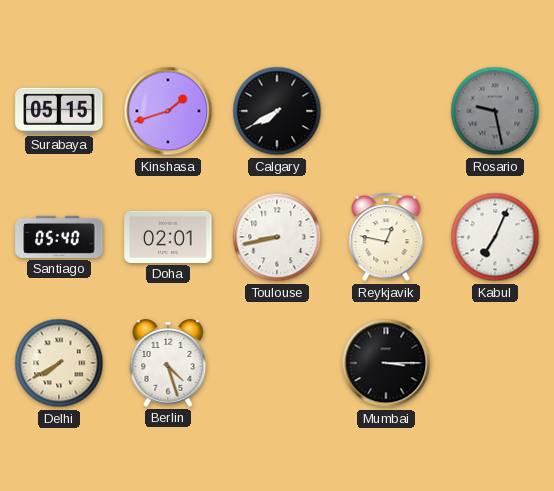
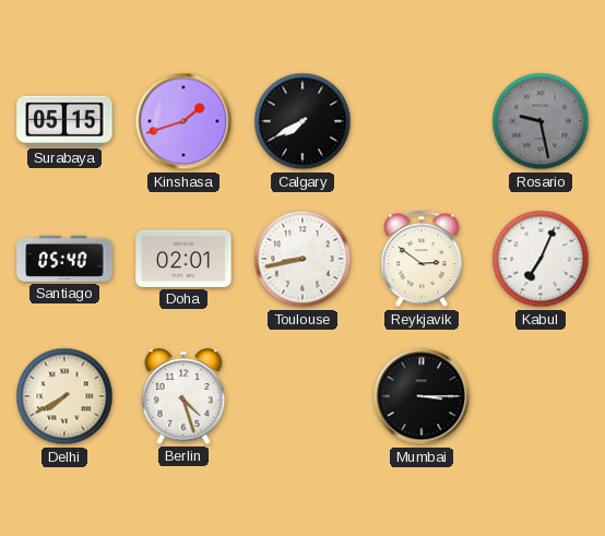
Reykjavik: 12:47 -> 2:51
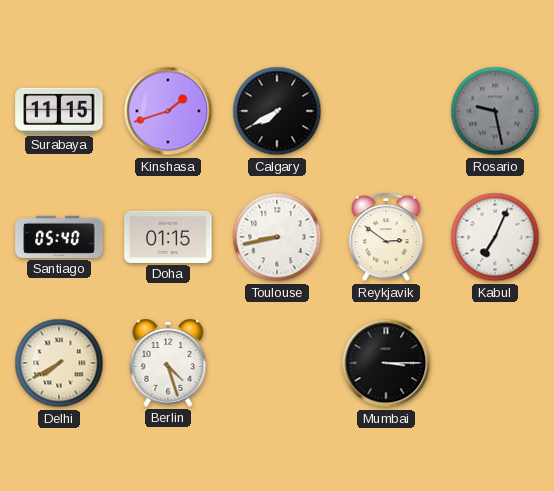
Surabaya: 05:15 -> 11:15
Doha: 02:01 -> 01:15
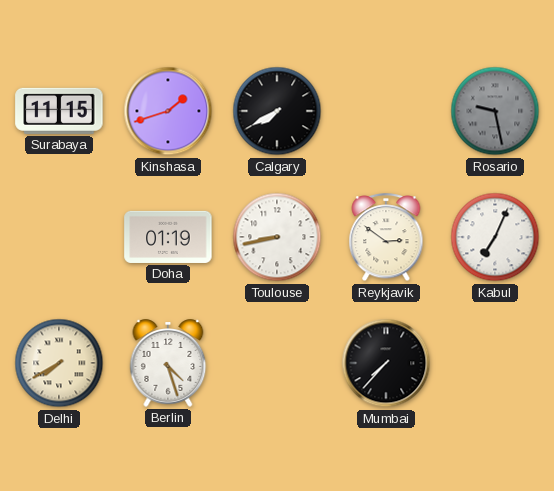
Santiago: 05:40 -> none
Doha: 01:15 -> 01:19
Mumbai: 3:15 -> 7:37
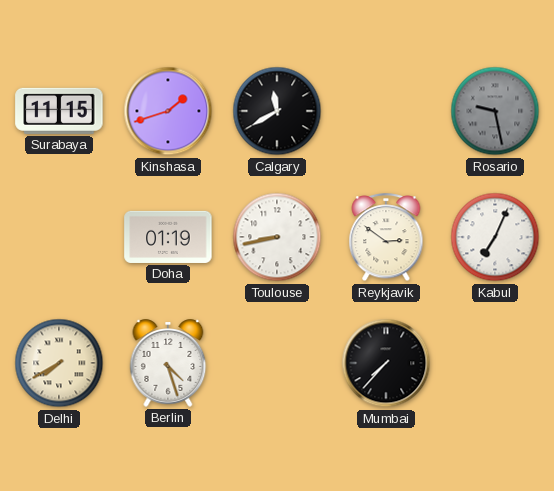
Calgary: 7:40 -> 11:40
